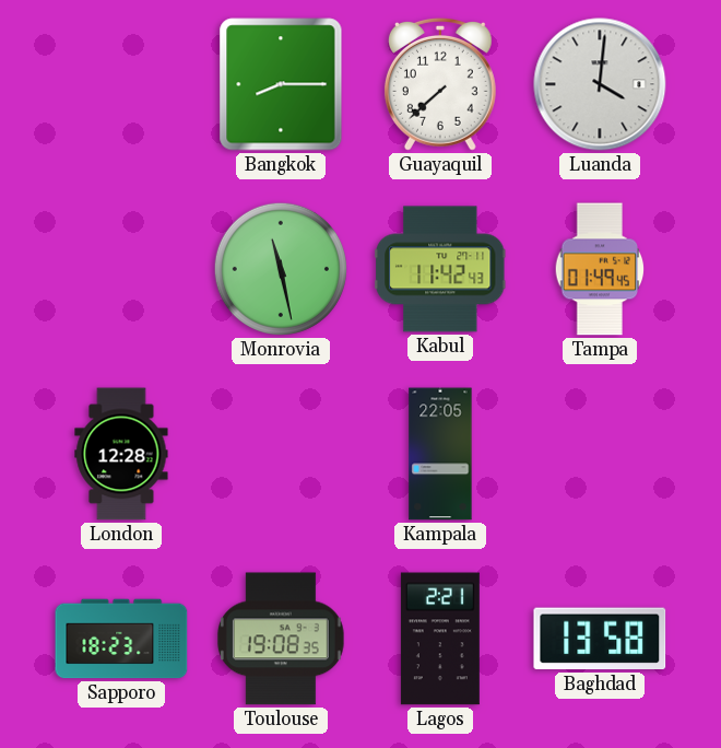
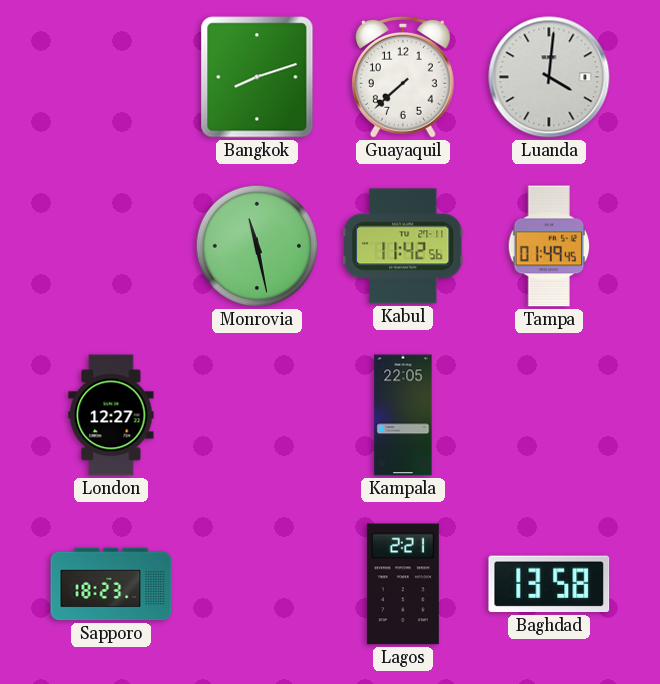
Bangkok: 8:15 -> 8:12
Kabul: 11:42:43 -> 11:42:56
London: 12:28 -> 12:27
Toulouse: 19:08 -> none
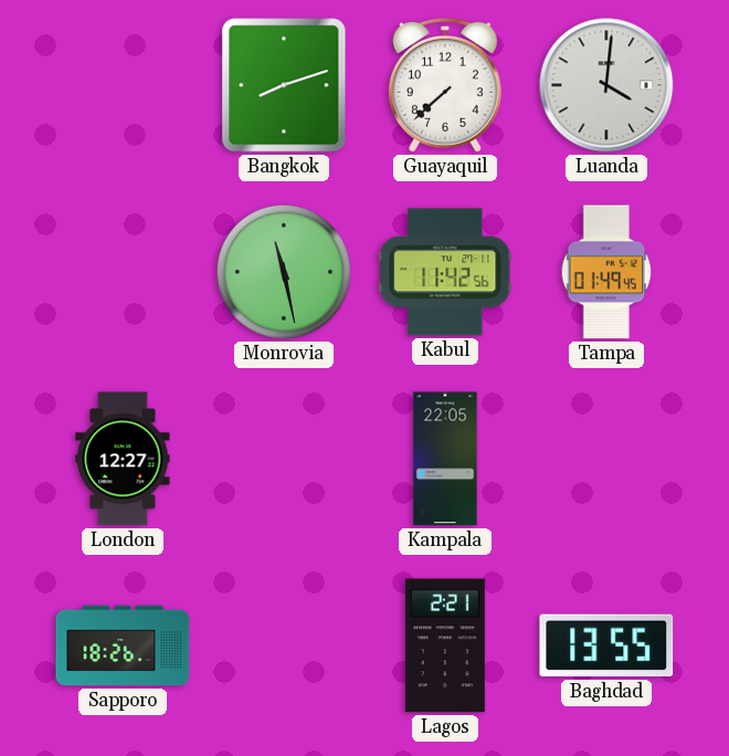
Sapporo: 18:23 -> 18:26
Baghdad: 13:58 -> 13:55
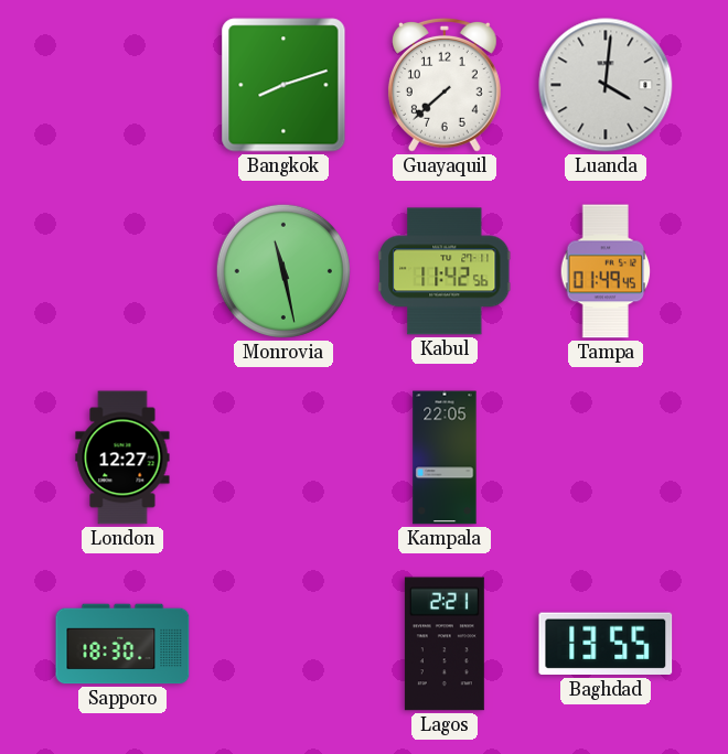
Sapporo: 18:26 -> 18:30
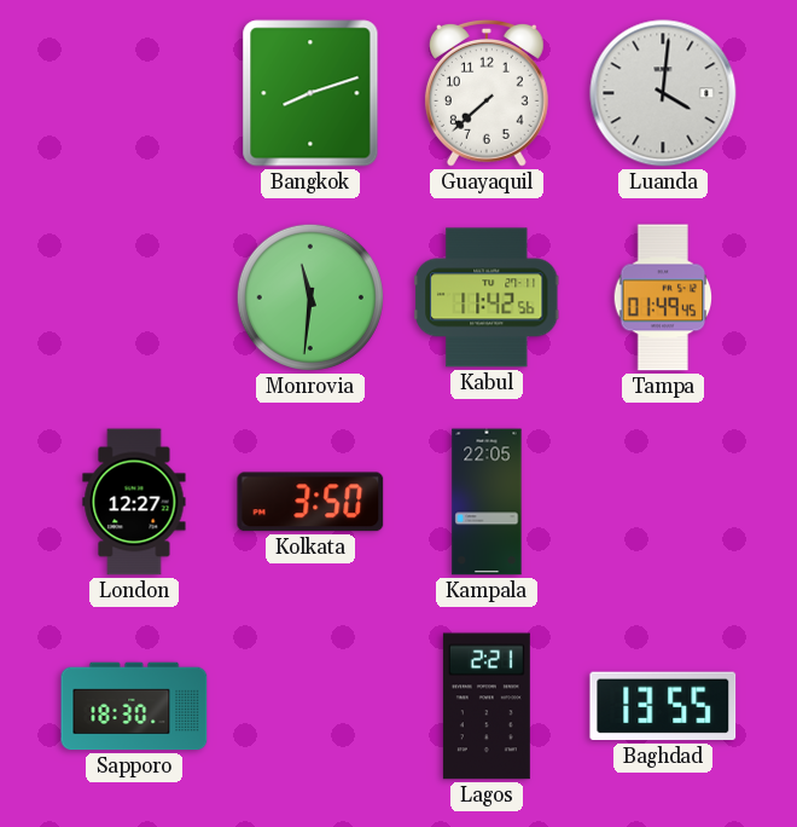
Monrovia: 11:28 -> 11:31
Kolkata: none -> 3:50
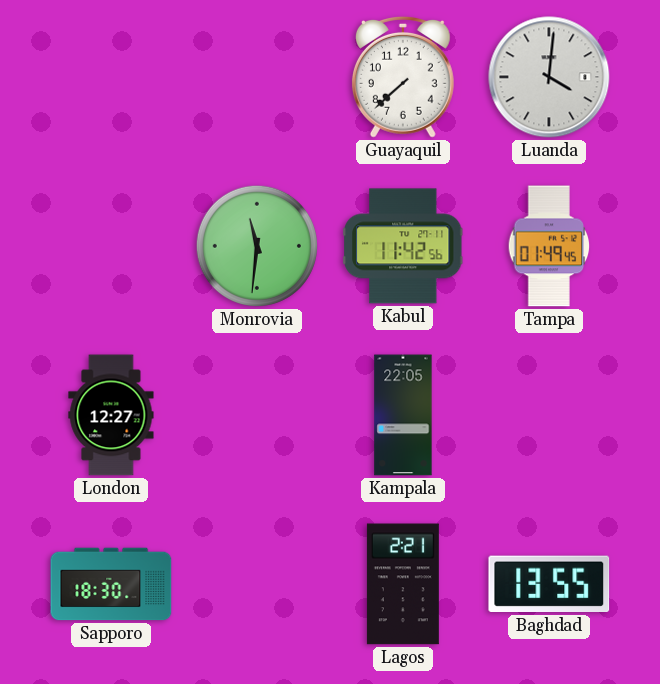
Bangkok: 8:12 -> none
Kolkata: 3:50 -> none
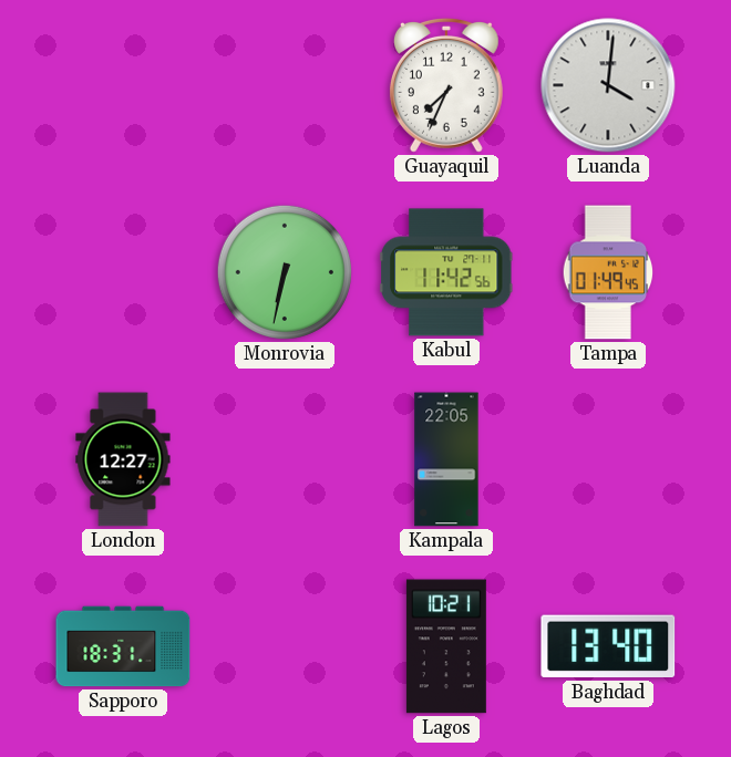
Guayaquil: 7:38 -> 7:34
Monrovia: 11:31 -> 6:32
Sapporo: 18:30 -> 18:31
Lagos: 2:21 -> 10:21
Baghdad: 13:55 -> 13:40
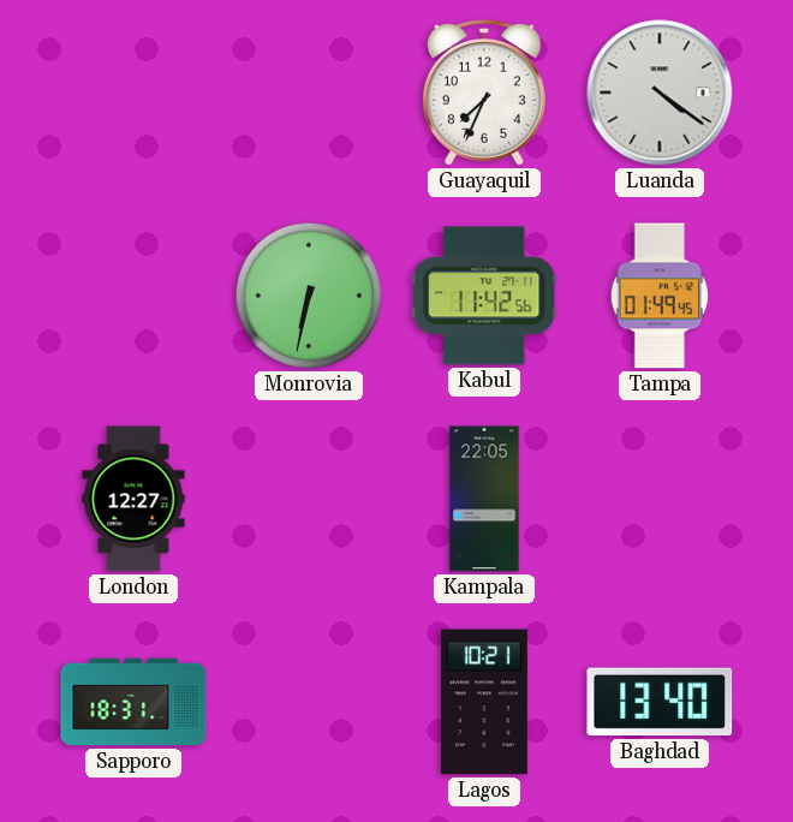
Luanda: 4:01 -> 4:21
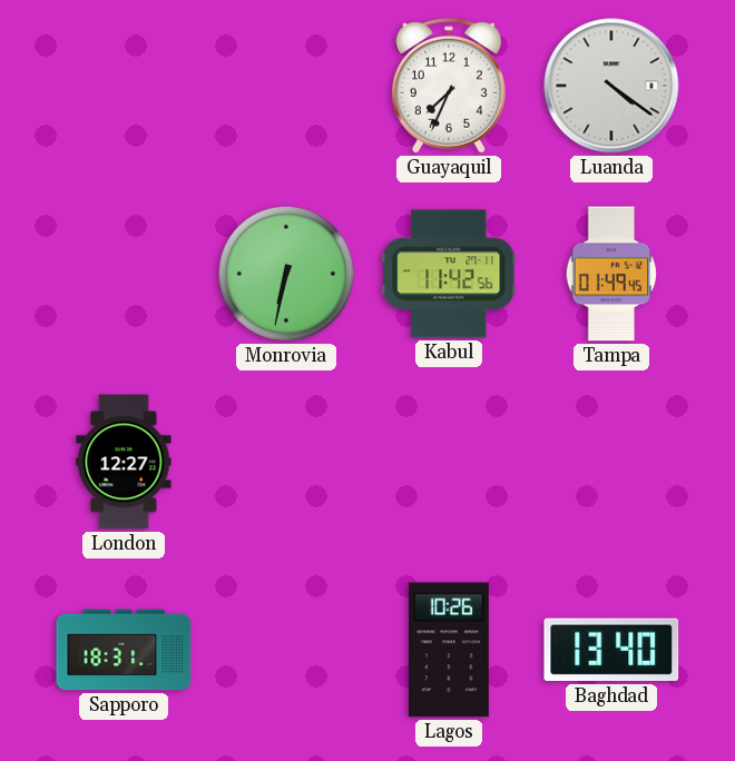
Kampala: 22:05 -> none
Lagos: 10:21 -> 10:26
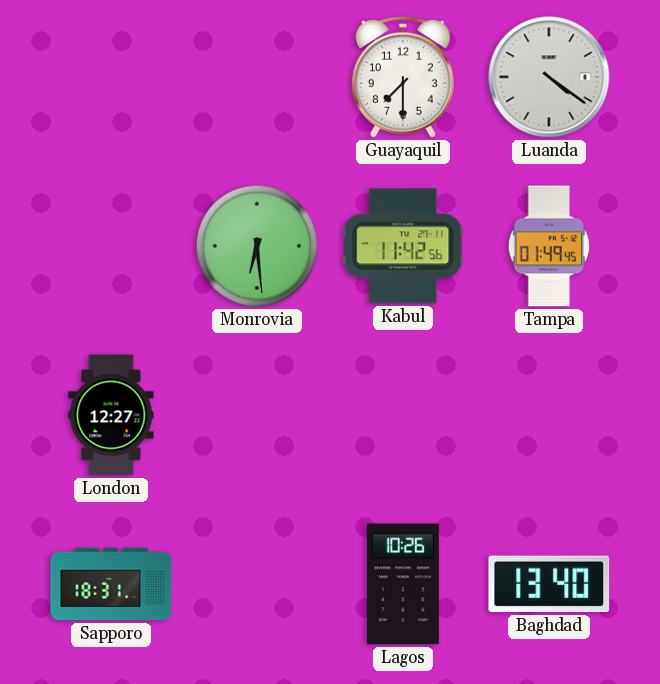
Guayaquil: 7:34 -> 7:30
Monrovia: 6:32 -> 6:29
